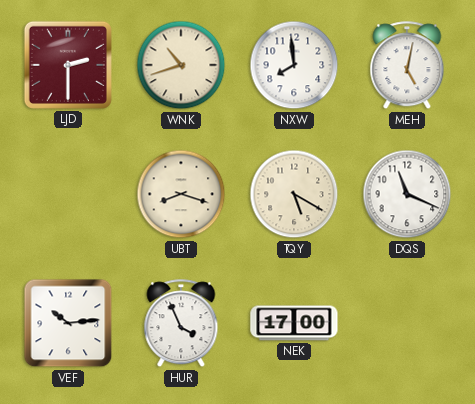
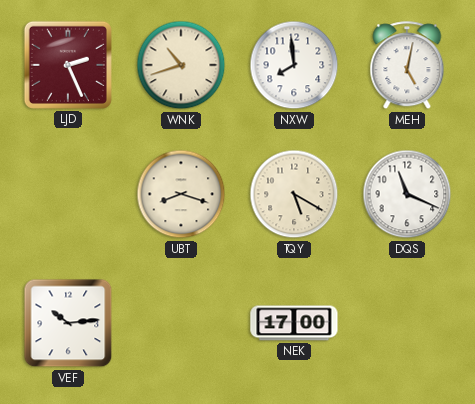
LJD: 2:30 -> 2:26
HUR: 3:56 -> none
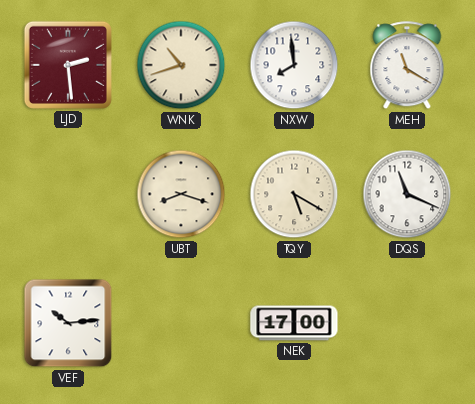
LJD: 2:26 -> 2:29
MEH: 5:02 -> 11:20
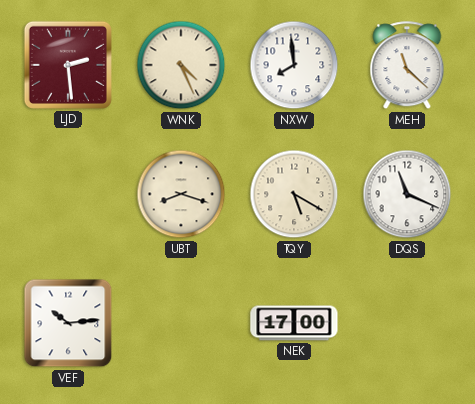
WNK: 10:42 -> 4:26
MEH: 11:20 -> 11:22
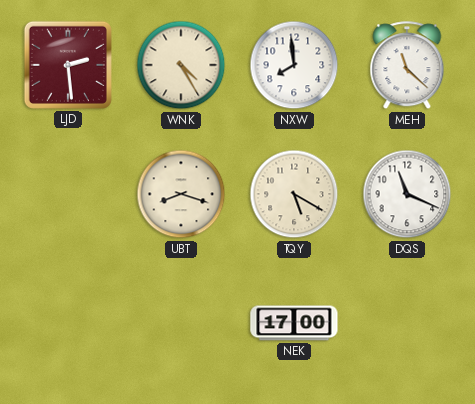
WNK: 4:26 -> 4:25
VEF: 10:14 -> none
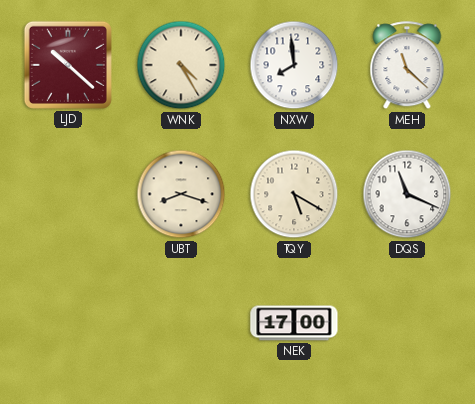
LJD: 2:29 -> 10:22
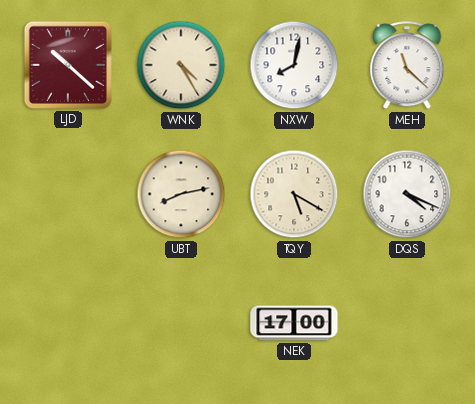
NXW: 7:59 -> 8:02
UBT: 8:18 -> 8:13
DQS: 11:19 -> 4:19
